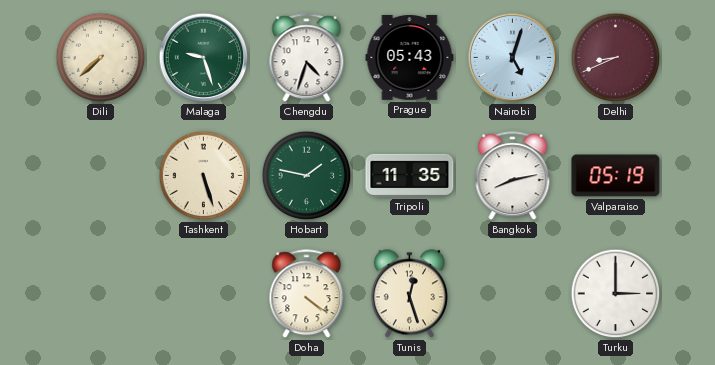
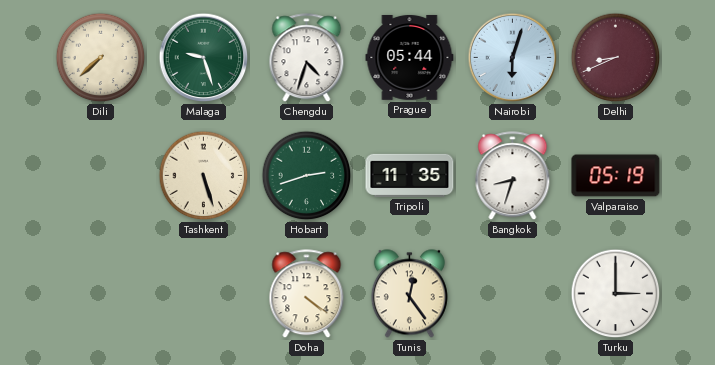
Prague: 05:43 -> 05:44
Nairobi: 5:03 -> 6:03
Hobart: 1:47 -> 2:42
Bangkok: 8:13 -> 8:33
Tunis: 12:27 -> 12:24
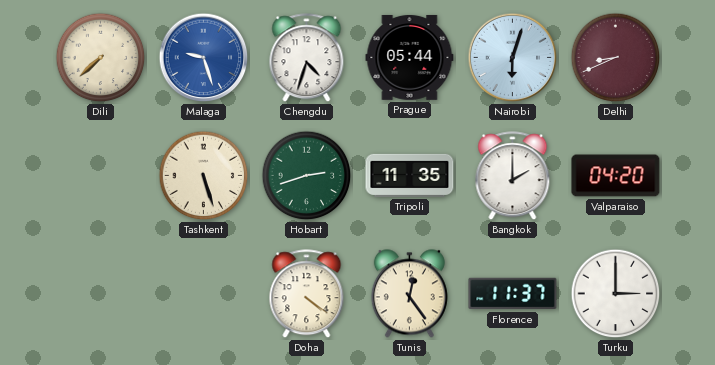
Malaga dial: green -> blue
Bangkok: 8:33 -> 2:00
Valparaiso: 05:19 -> 04:20
Florence: none -> 11:37
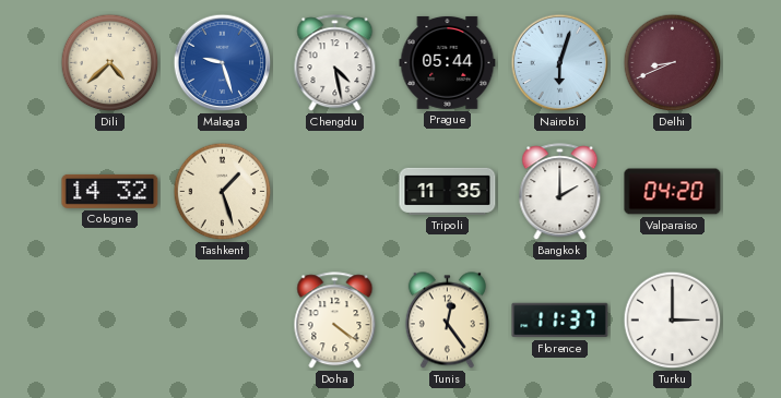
Dili: 7:38 -> 4:38
Chengdu: 4:33 -> 4:28
Cologne: none -> 14:32
Tashkent: 5:27 -> 1:27
Hobart: 2:42 -> none
